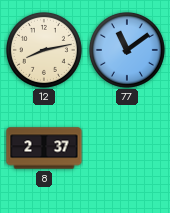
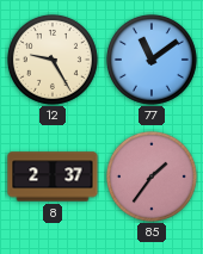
12: 8:13 -> 9:25
85: none -> 1:36
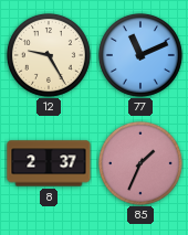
77: 11:09 -> 11:11
85: 1:36 -> 1:34
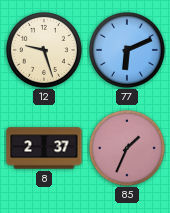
12: 9:25 -> 9:27
77: 11:11 -> 6:11
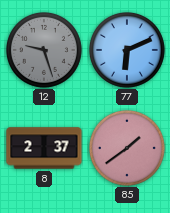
12 dial: cream -> grey
85: 1:34 -> 1:39
